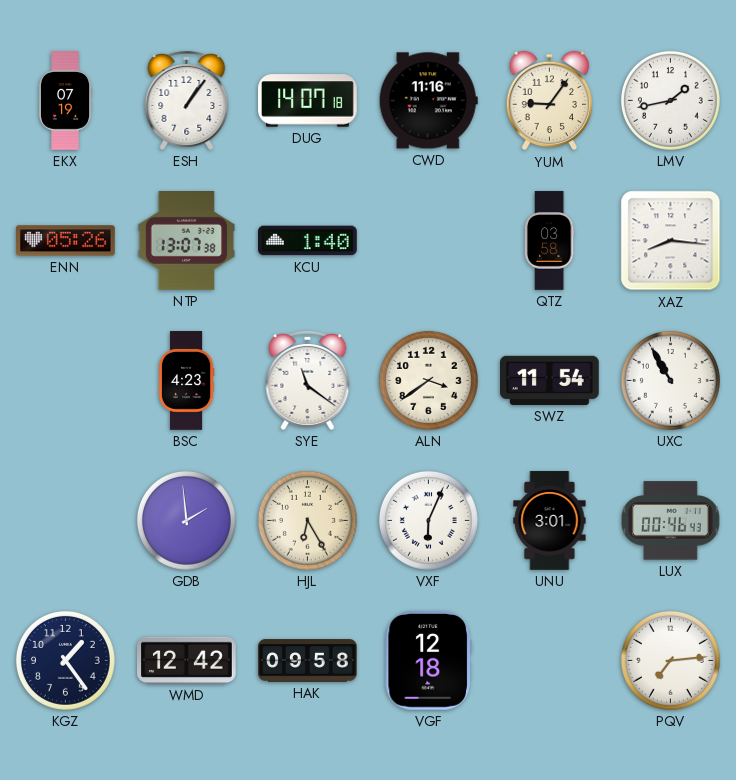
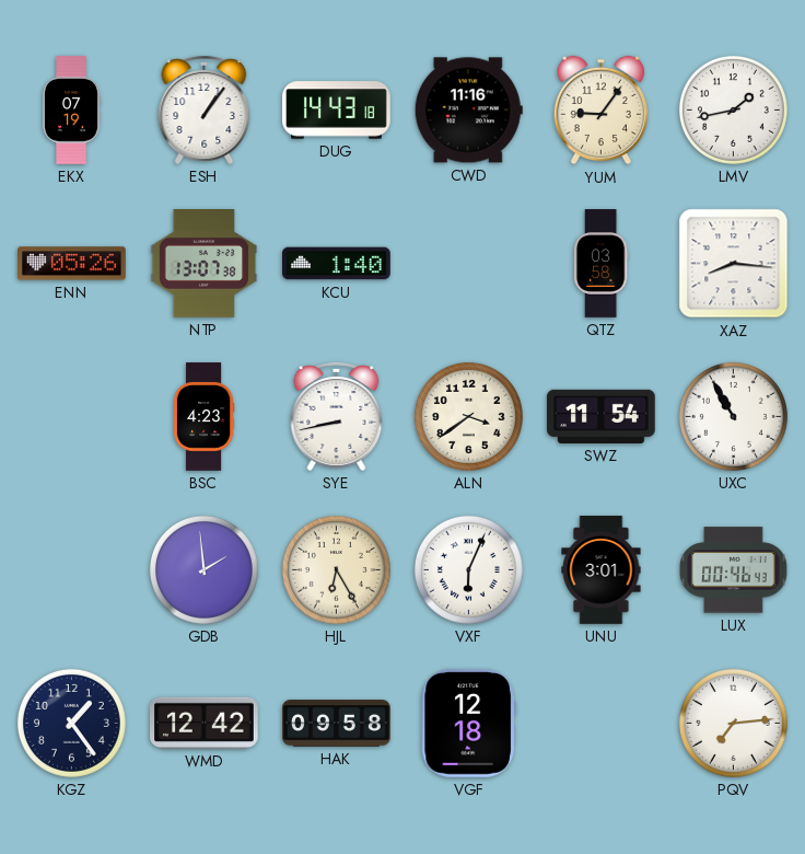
DUG: 14:07 -> 14:43
SYE: 11:21 -> 8:43
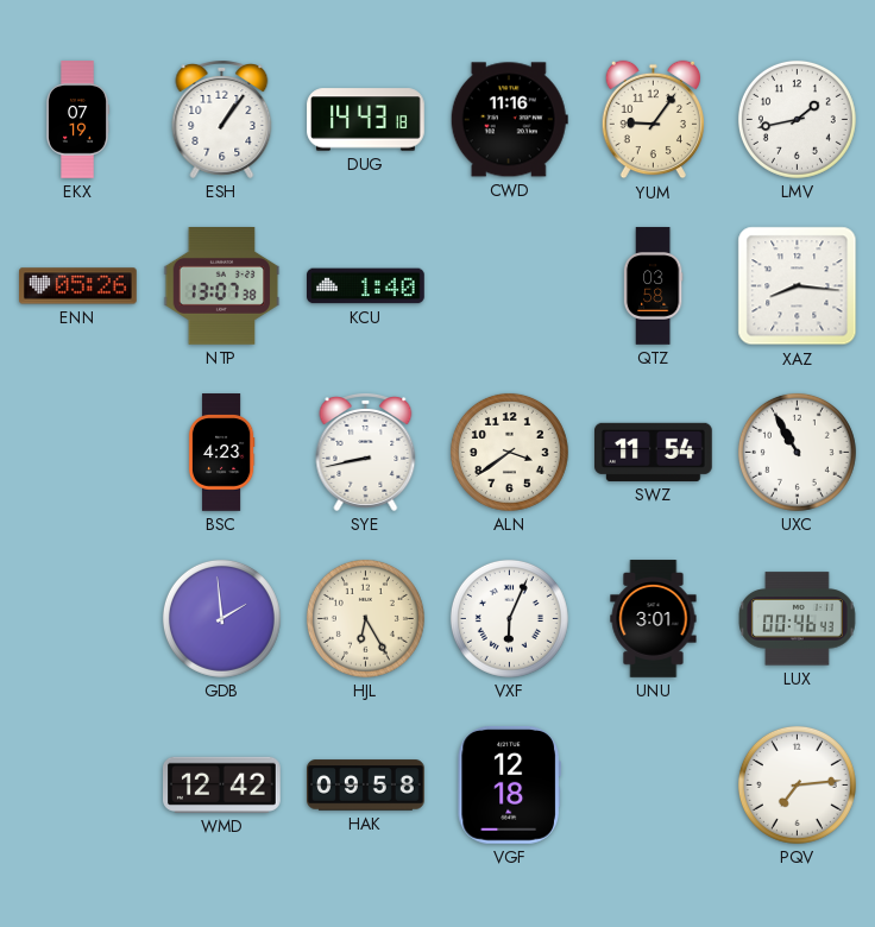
KGZ: 1:24 -> none
